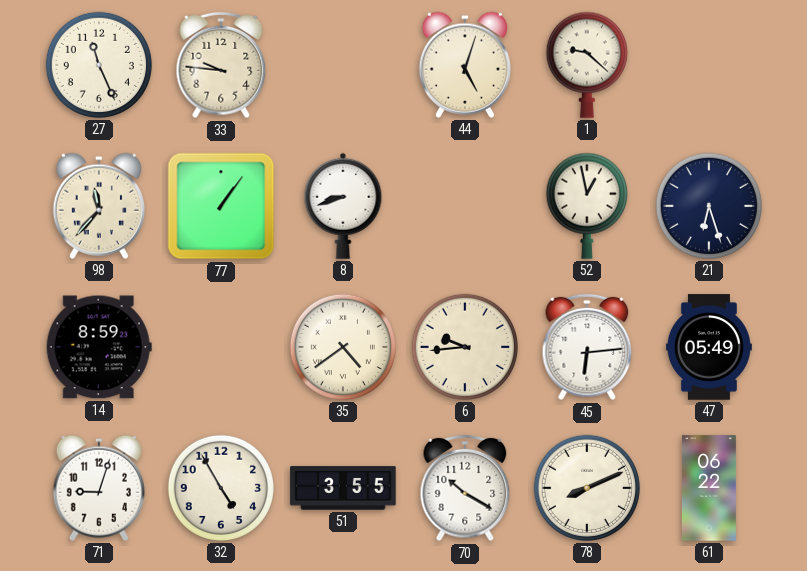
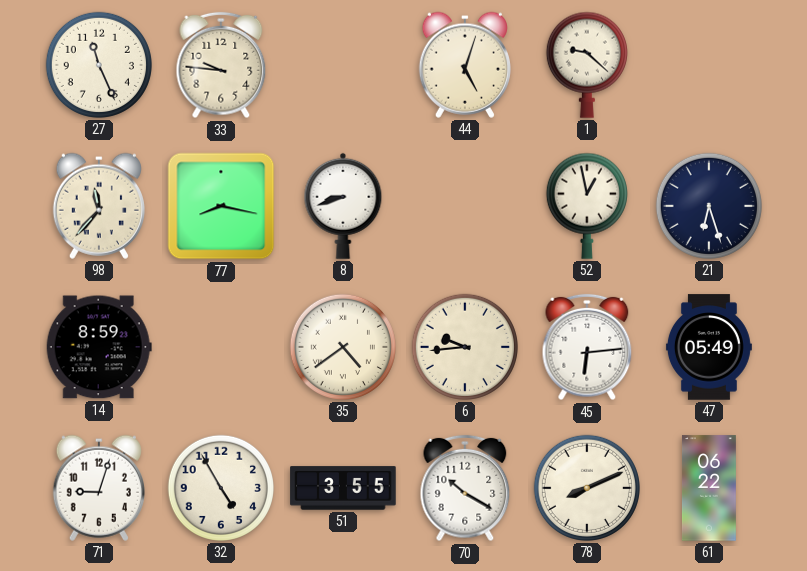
77: 1:06 -> 8:17
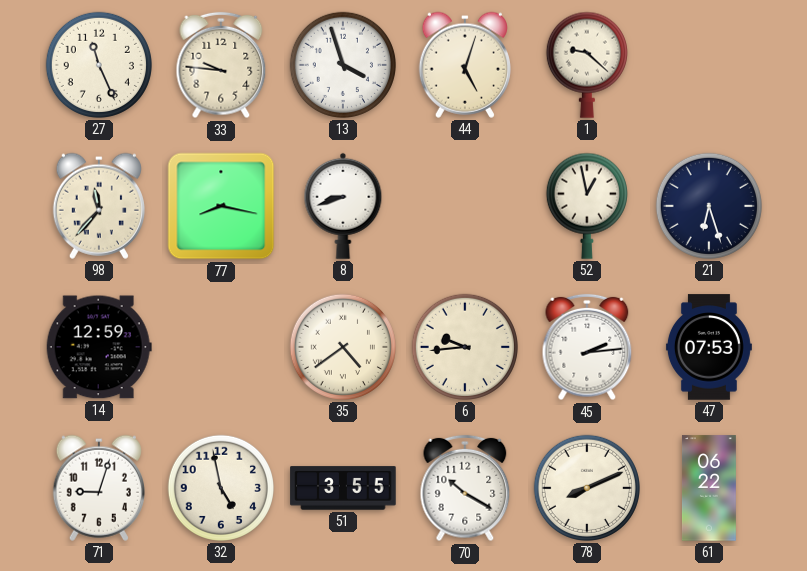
13: none -> 3:57
14: 8:59 -> 12:59
45: 6:14 -> 2:14
47: 05:49 -> 07:53
32: 4:55 -> 4:58
